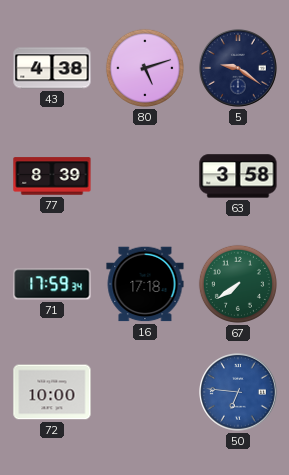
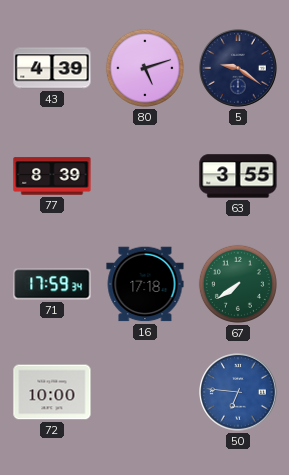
43: 4:38 -> 4:39
63: 3:58 -> 3:55
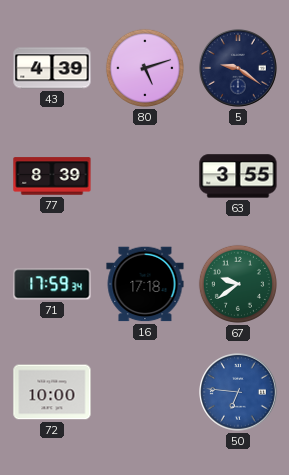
67: 7:39 -> 9:39
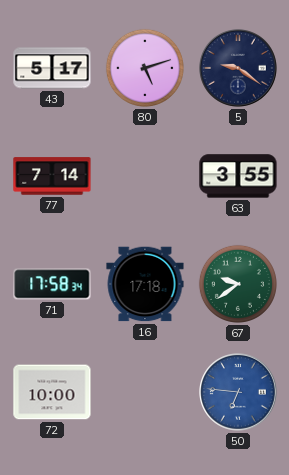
43: 4:39 -> 5:17
77: 8:39 -> 7:14
71: 17:59 -> 17:58
